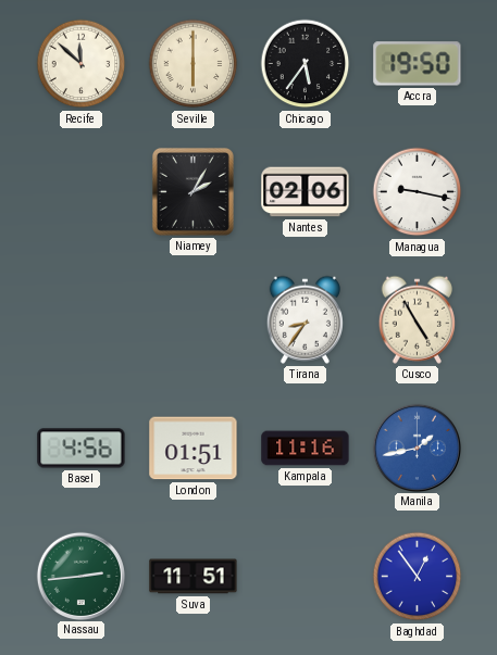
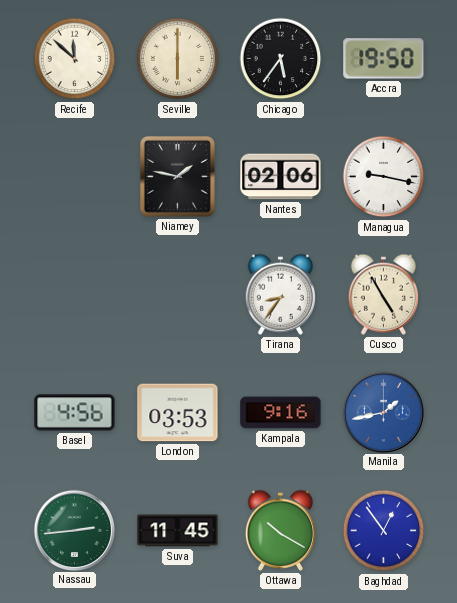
Niamey: 2:05 -> 1:47
London: 01:51 -> 03:53
Kampala: 11:16 -> 9:16
Suva: 11:51 -> 11:45
Ottawa: none -> 10:20
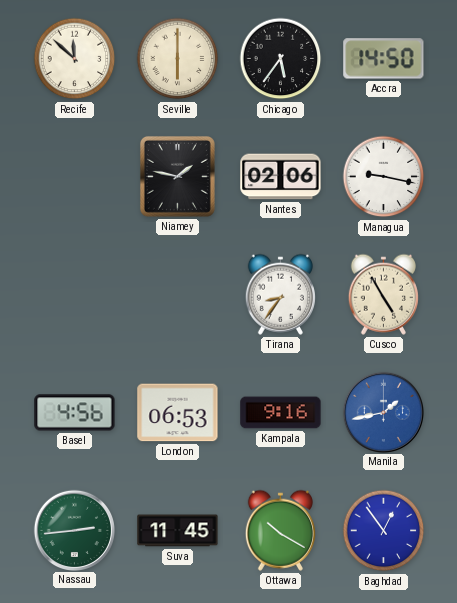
Accra: 19:50 -> 14:50
London: 03:53 -> 06:53
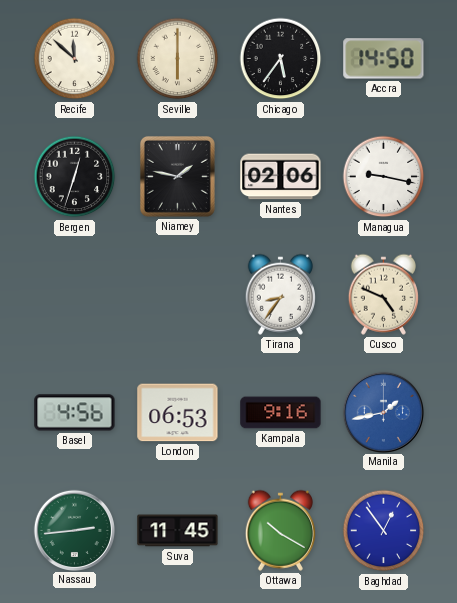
Bergen: none -> 12:33
Cusco: 4:55 -> 4:49
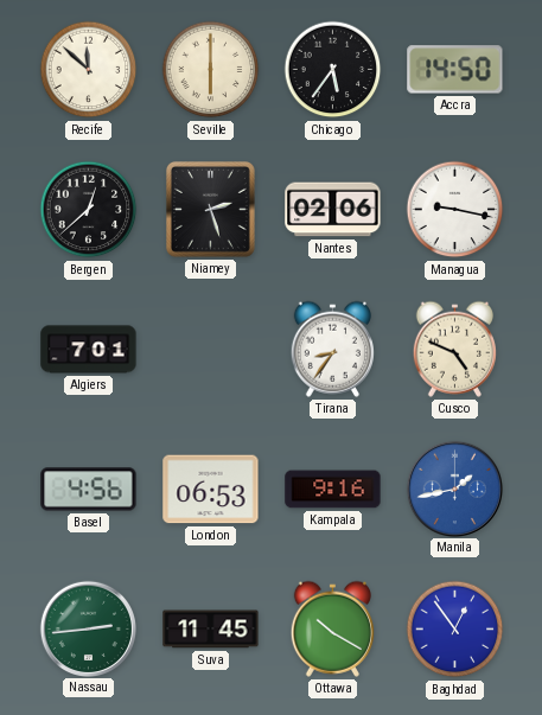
Bergen: 12:33 -> 12:38
Niamey: 1:47 -> 2:27
Algiers: none -> 7:01
